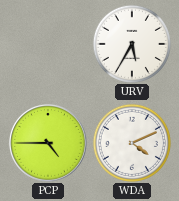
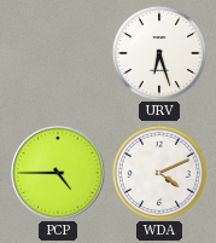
URV: 5:35 -> 6:27
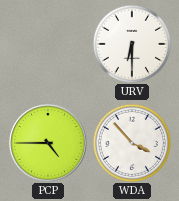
URV: 6:27 -> 6:30
WDA: 4:11 -> 3:53
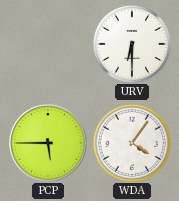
PCP: 4:45 -> 5:45
WDA: 3:53 -> 4:06
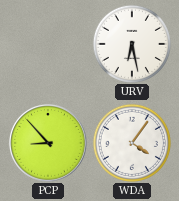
URV: 6:30 -> 6:28
PCP: 5:45 -> 8:53
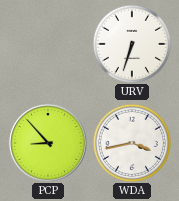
URV: 6:28 -> 6:33
WDA: 4:06 -> 3:43
